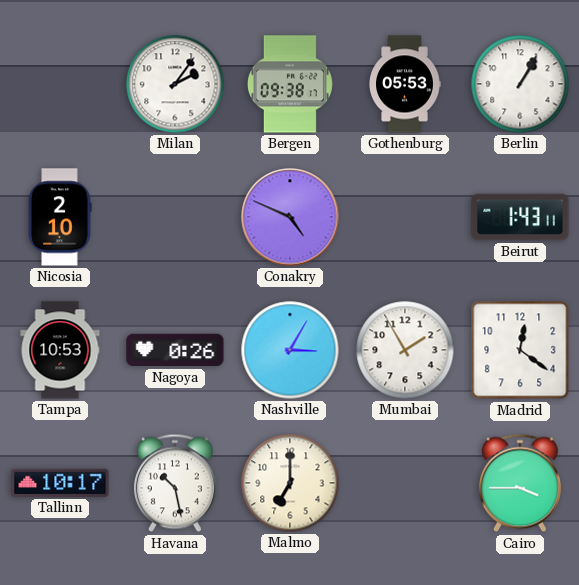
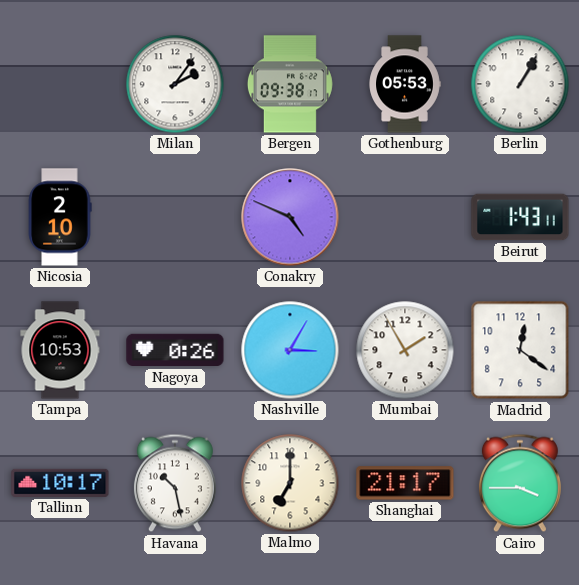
Shanghai: none -> 21:17
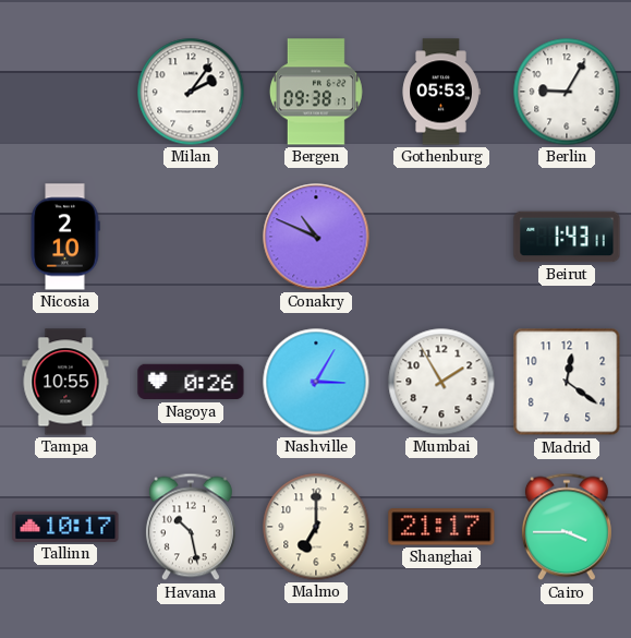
Berlin: 1:05 -> 9:05
Conakry: 4:49 -> 10:49
Tampa: 10:53 -> 10:55
